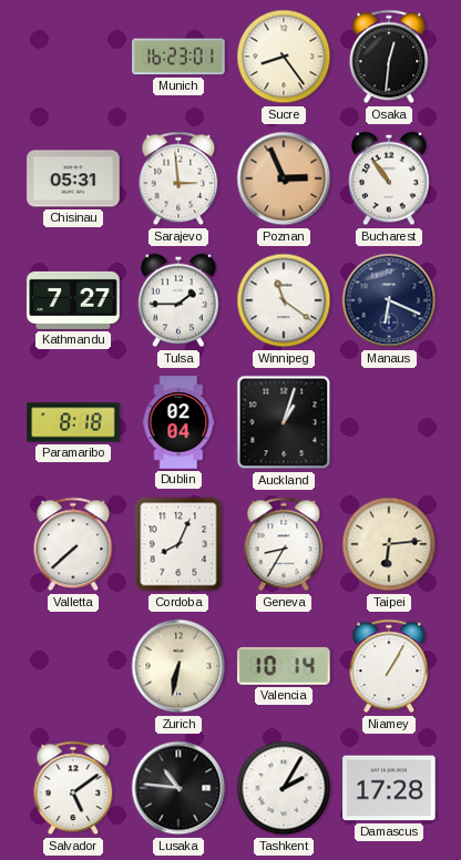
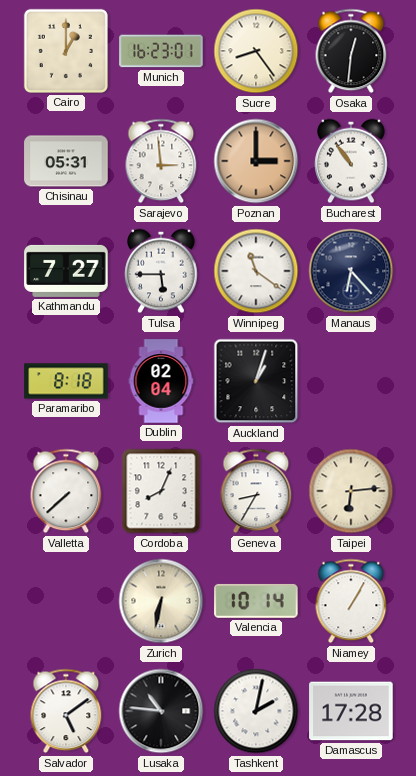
Cairo: none -> 1:00
Poznan: 2:56 -> 3:00
Tulsa: 1:45 -> 5:45
Manaus: 6:19 -> 6:23
Tashkent: 2:05 -> 2:02
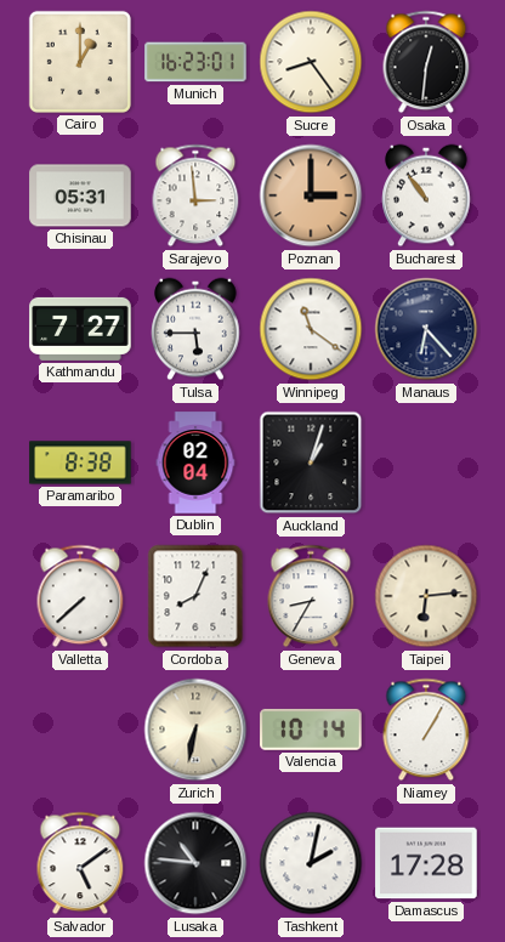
Paramaribo: 8:18 -> 8:38
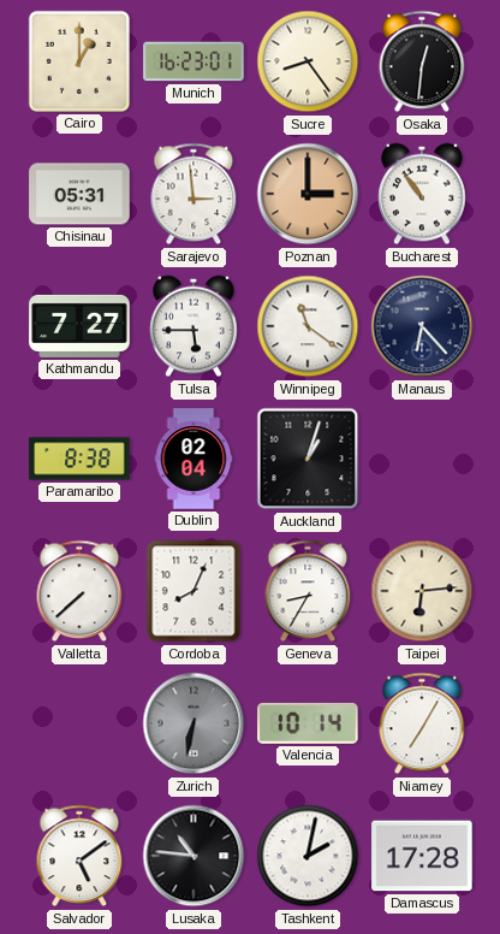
Zurich dial: cream -> grey
Niamey: 1:05 -> 7:05
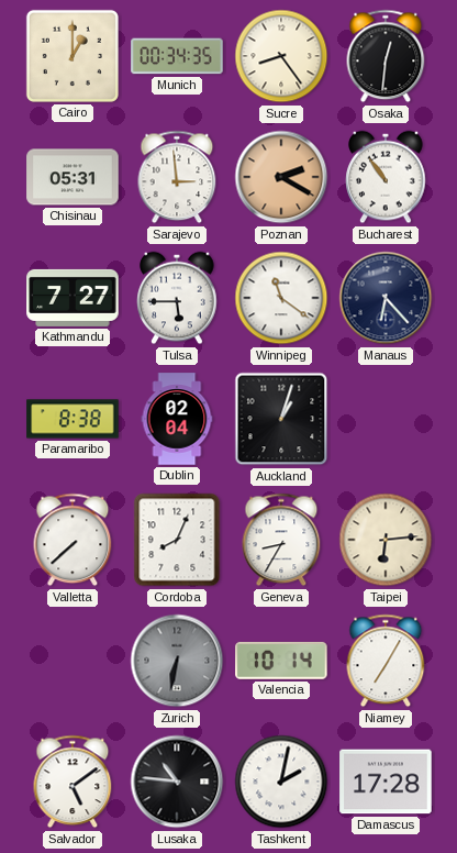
Munich: 16:23 -> 00:34
Poznan: 3:00 -> 2:20
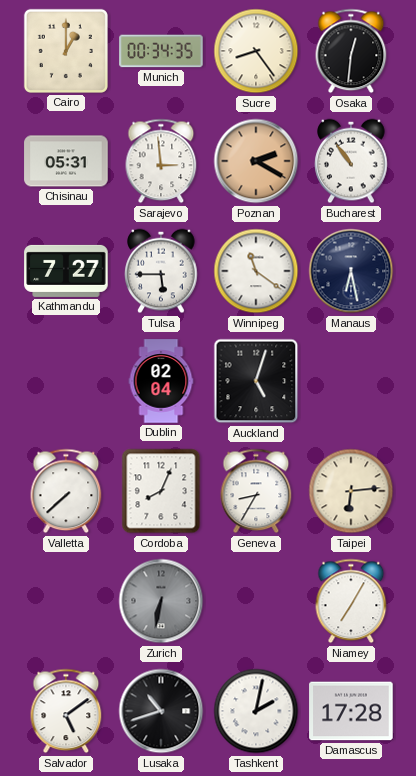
Manaus: 6:23 -> 6:28
Paramaribo: 8:38 -> none
Auckland: 1:03 -> 5:03
Valencia: 10:14 -> none
Lusaka: 10:46 -> 10:42
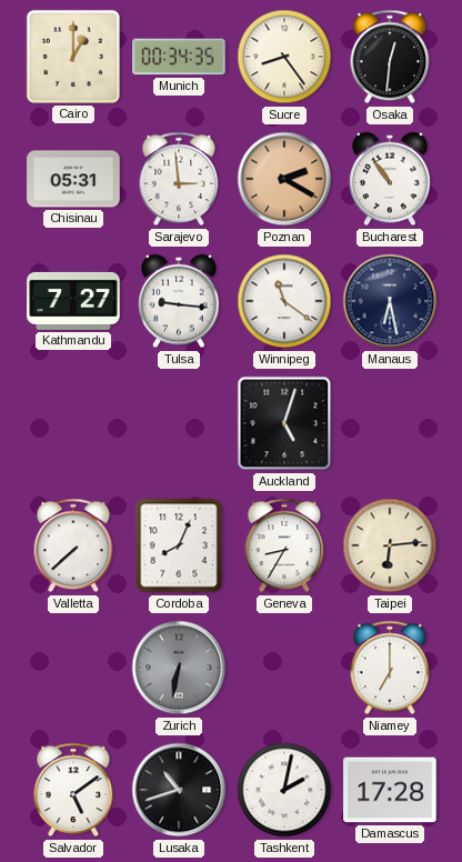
Tulsa: 5:45 -> 9:16
Dublin: 02:04 -> none
Niamey: 7:05 -> 7:00
